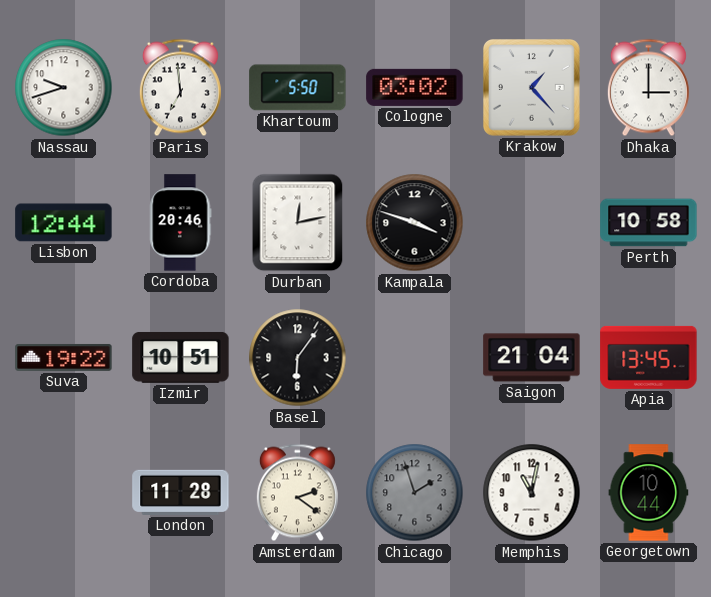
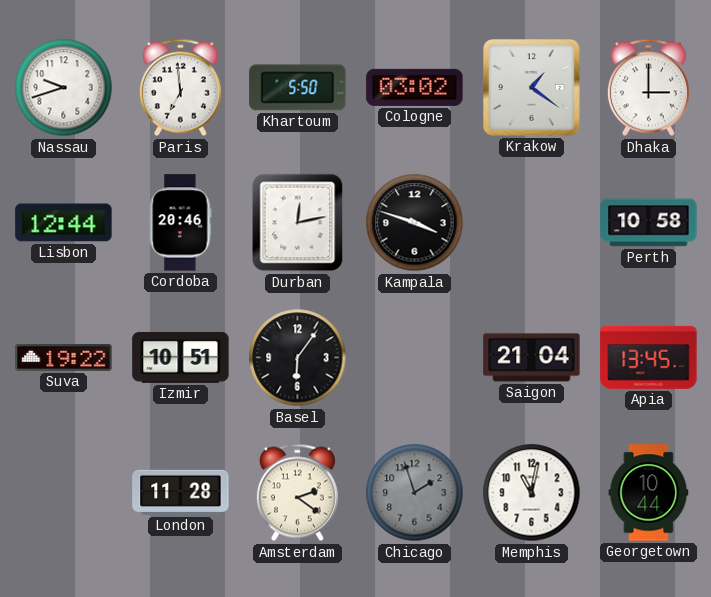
Krakow: 1:23 -> 1:21
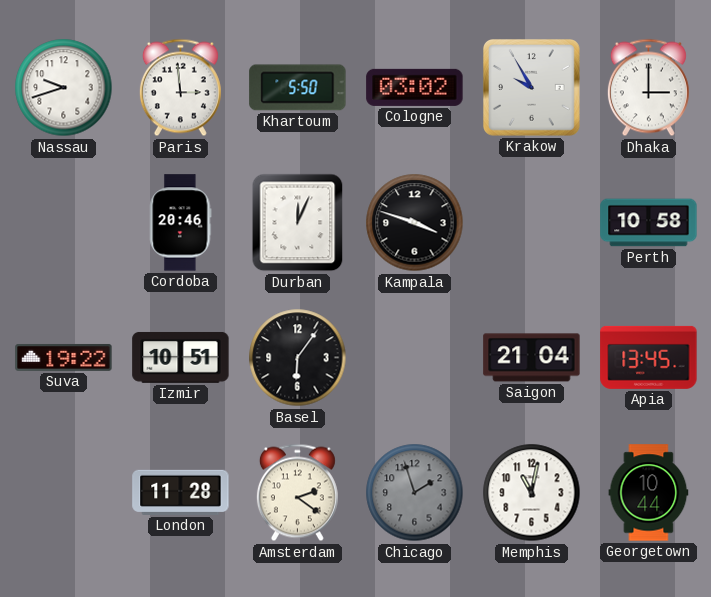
Paris: 6:59 -> 2:59
Krakow: 1:21 -> 9:55
Lisbon: 12:44 -> none
Durban: 12:13 -> 12:04
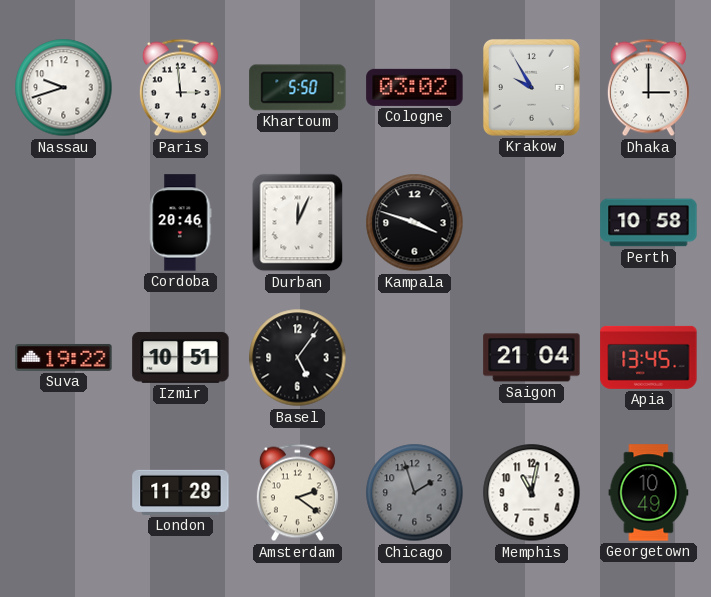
Basel: 6:06 -> 5:06
Georgetown: 10:44 -> 10:49
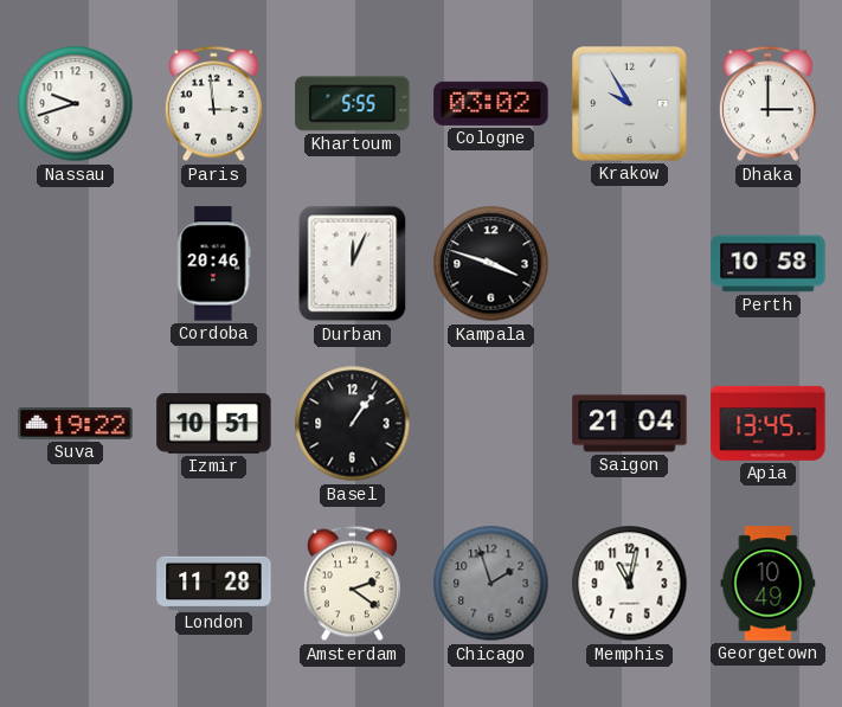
Khartoum: 5:50 -> 5:55
Basel: 5:06 -> 1:06
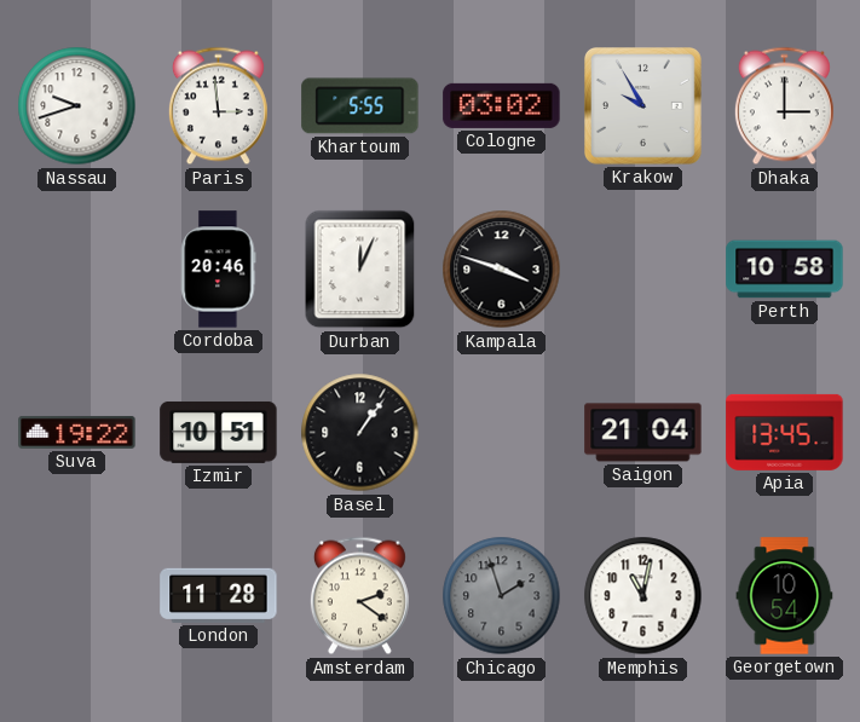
Georgetown: 10:49 -> 10:54
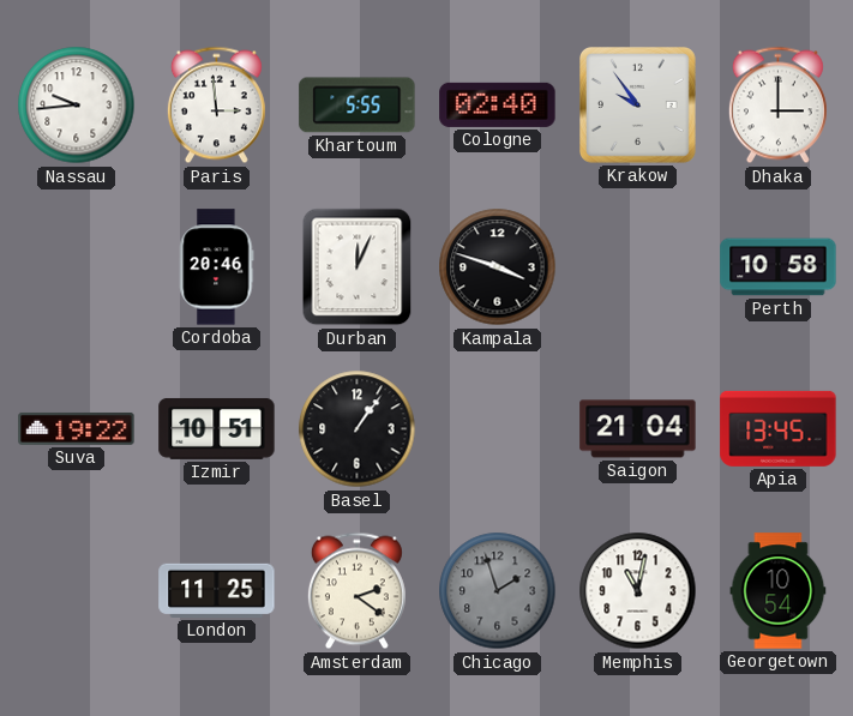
Nassau: 9:42 -> 9:44
Cologne: 03:02 -> 02:40
Krakow: 9:55 -> 9:54
London: 11:28 -> 11:25
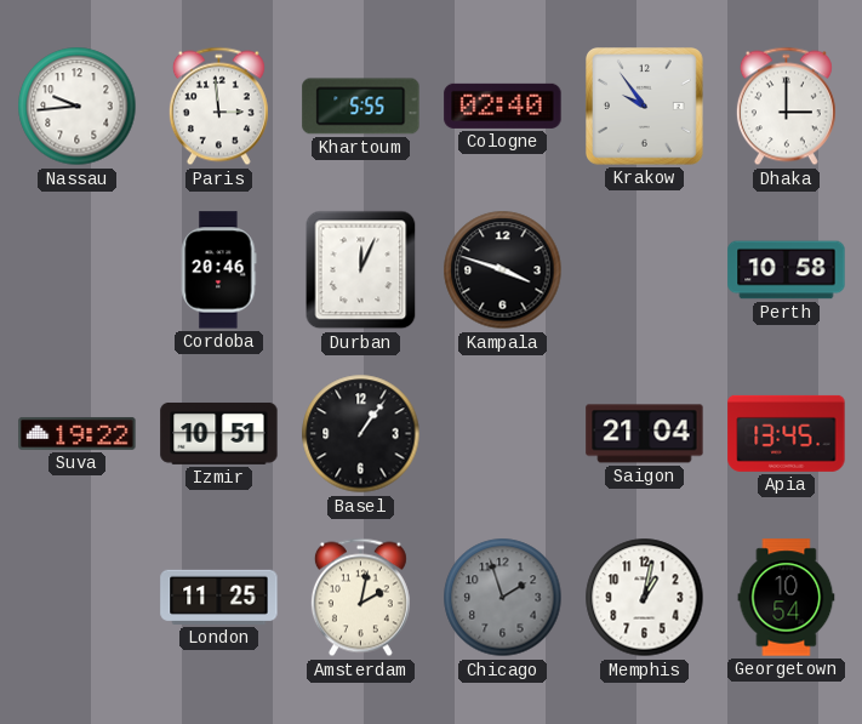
Amsterdam: 2:21 -> 2:02
Memphis: 11:02 -> 1:02
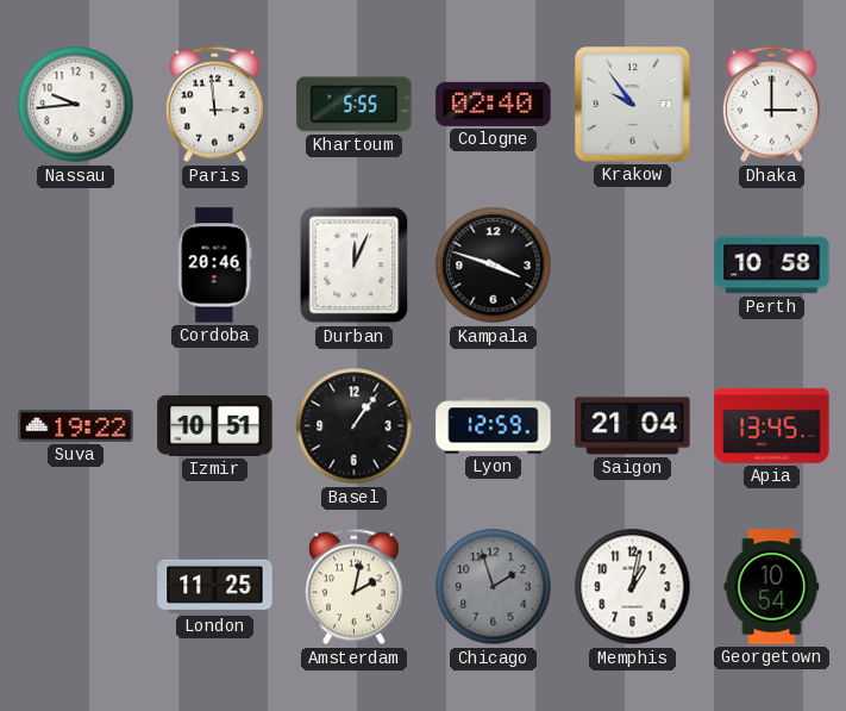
Lyon: none -> 12:59
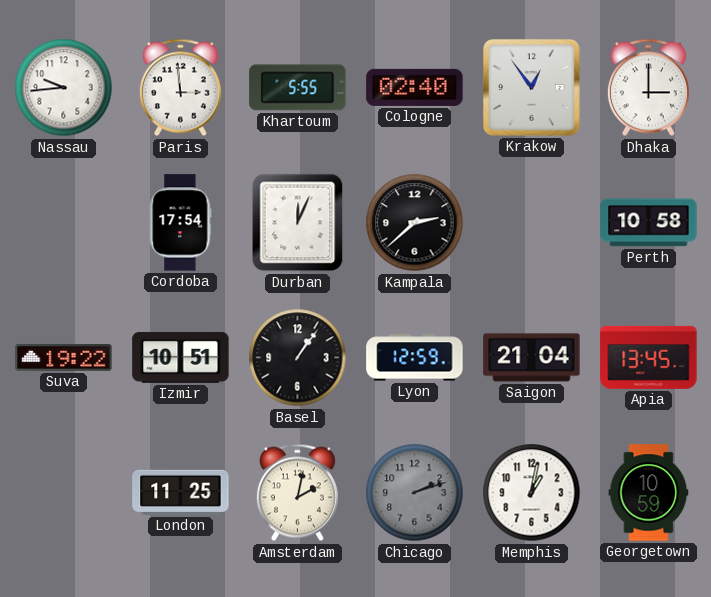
Krakow: 9:54 -> 12:54
Cordoba: 20:46 -> 17:54
Kampala: 3:48 -> 2:38
Chicago: 1:57 -> 2:12
Georgetown: 10:54 -> 10:59
